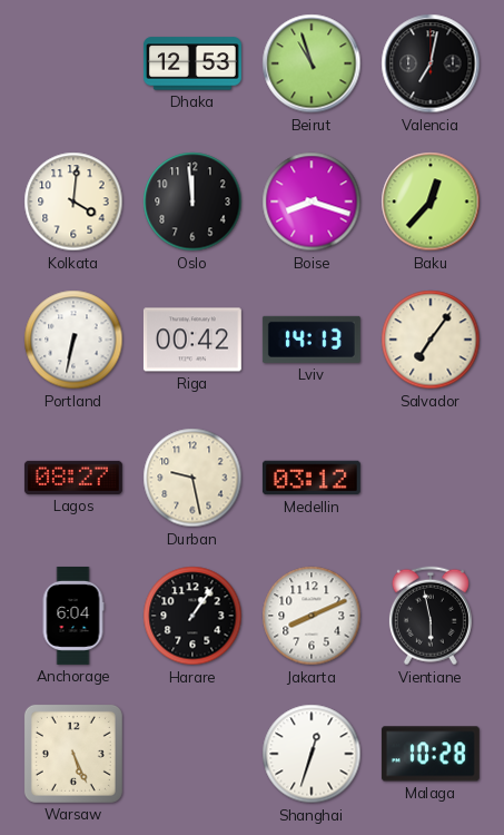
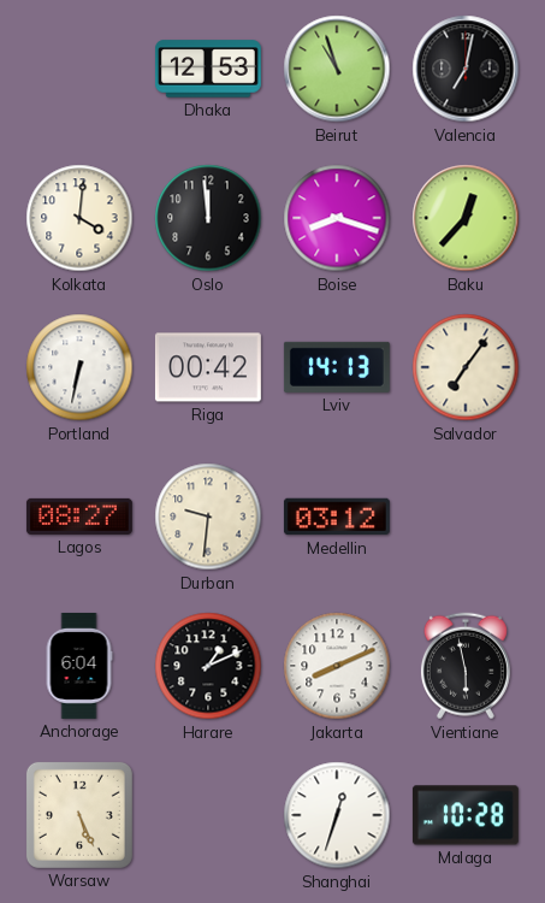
Durban: 9:28 -> 9:31
Harare: 1:06 -> 1:11
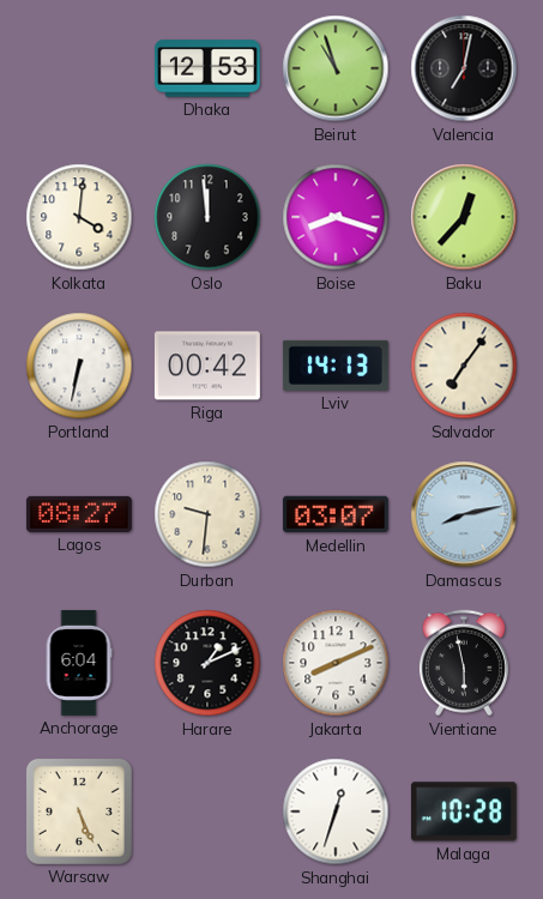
Medellin: 03:12 -> 03:07
Damascus: none -> 8:13
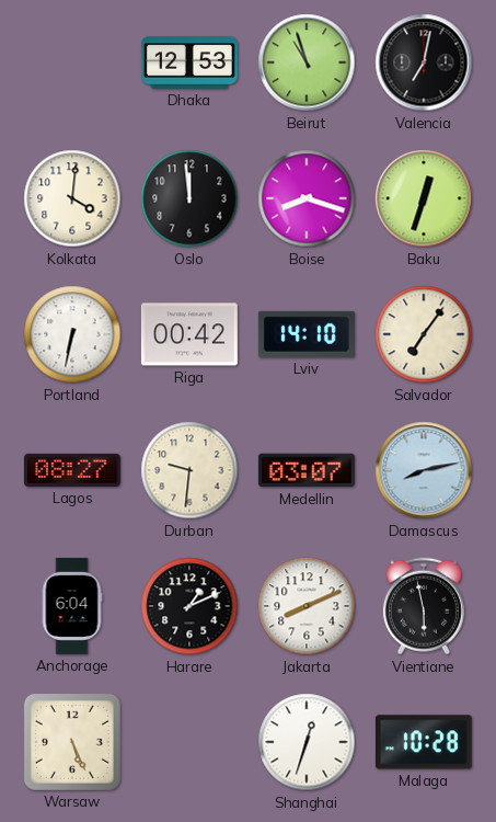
Baku: 12:37 -> 12:33
Lviv: 14:13 -> 14:10
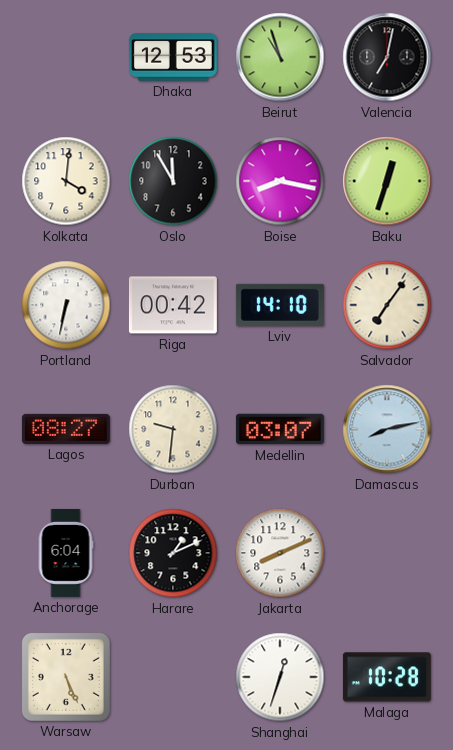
Oslo: 11:59 -> 11:55
Boise: 8:18 -> 8:17
Vientiane: 5:58 -> none
